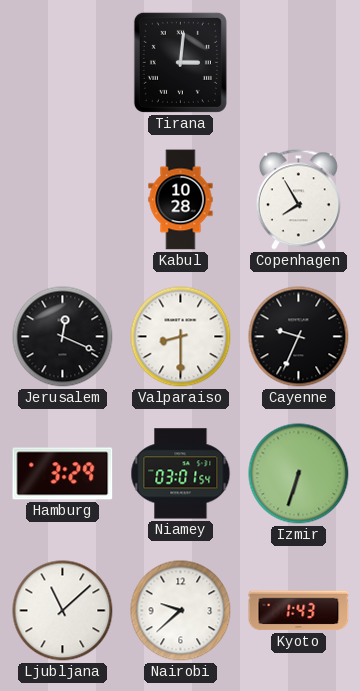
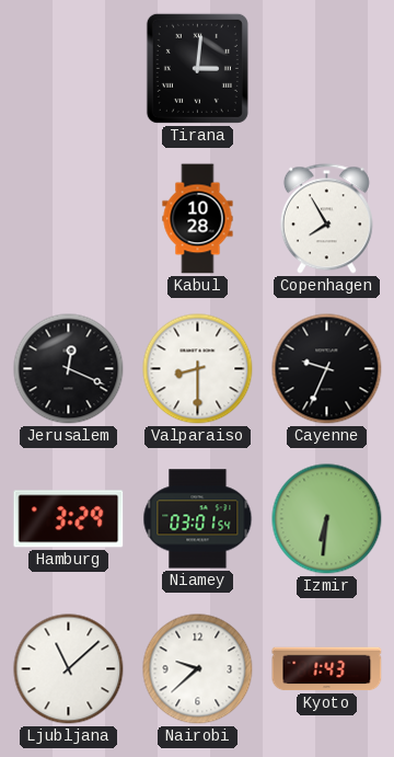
Izmir: 6:33 -> 6:31
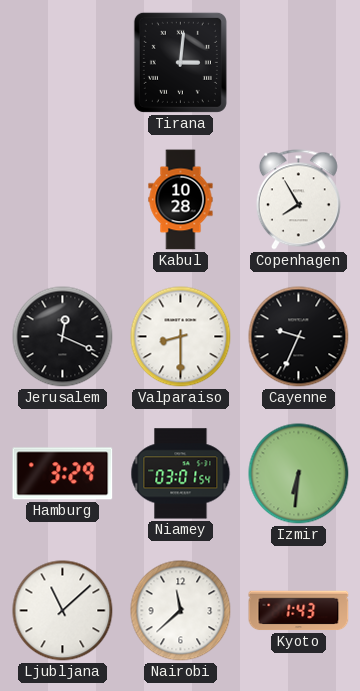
Nairobi: 9:38 -> 11:38
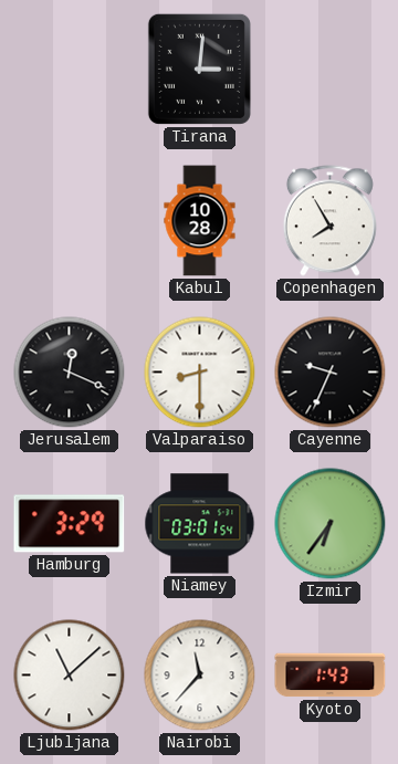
Izmir: 6:31 -> 6:36
Nairobi: 11:38 -> 11:37
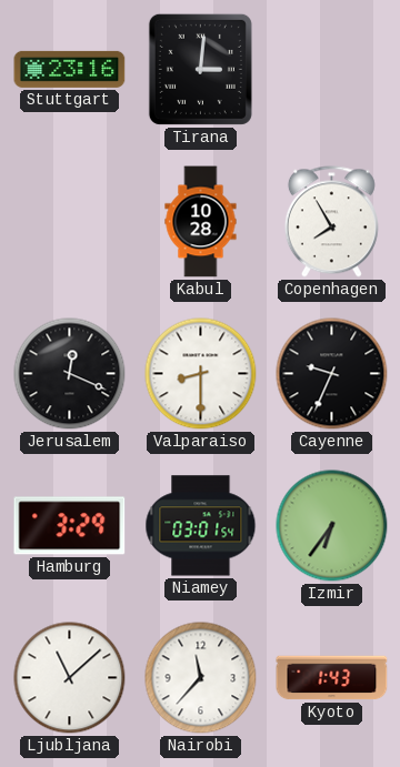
Stuttgart: none -> 23:16
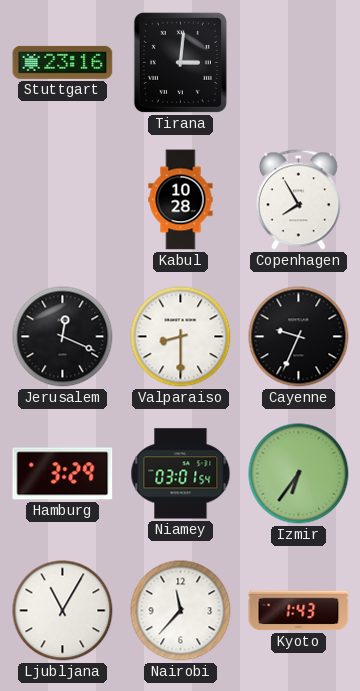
Ljubljana: 11:08 -> 11:05
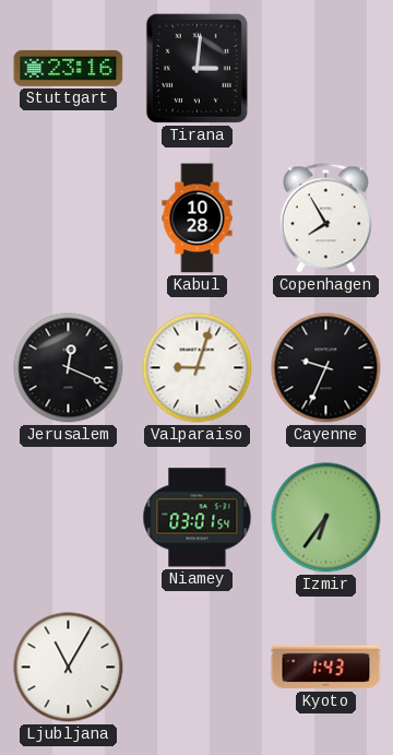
Valparaiso: 8:30 -> 9:03
Hamburg: 3:29 -> none
Nairobi: 11:37 -> none
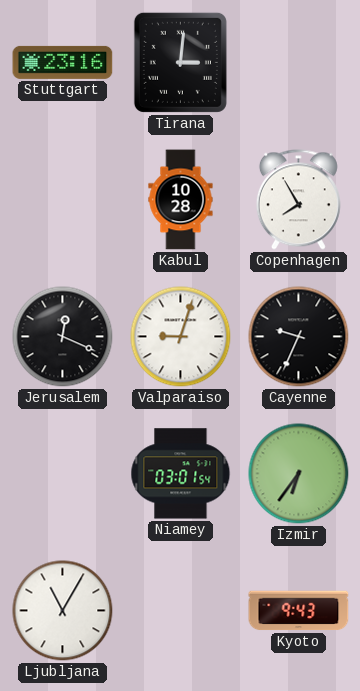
Kyoto: 1:43 -> 9:43
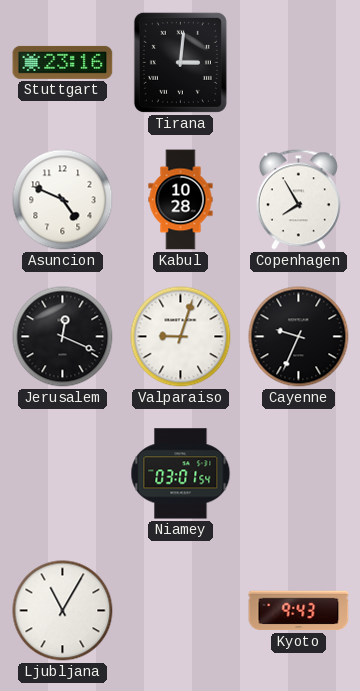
Asuncion: none -> 4:49
Izmir: 6:36 -> none
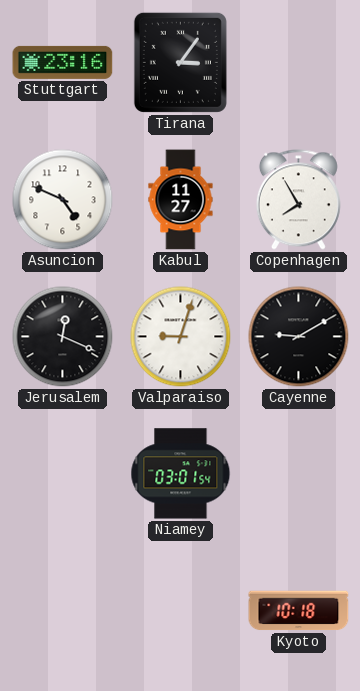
Tirana: 3:01 -> 3:06
Kabul: 10:28 -> 11:27
Cayenne: 9:34 -> 9:10
Ljubljana: 11:05 -> none
Kyoto: 9:43 -> 10:18
